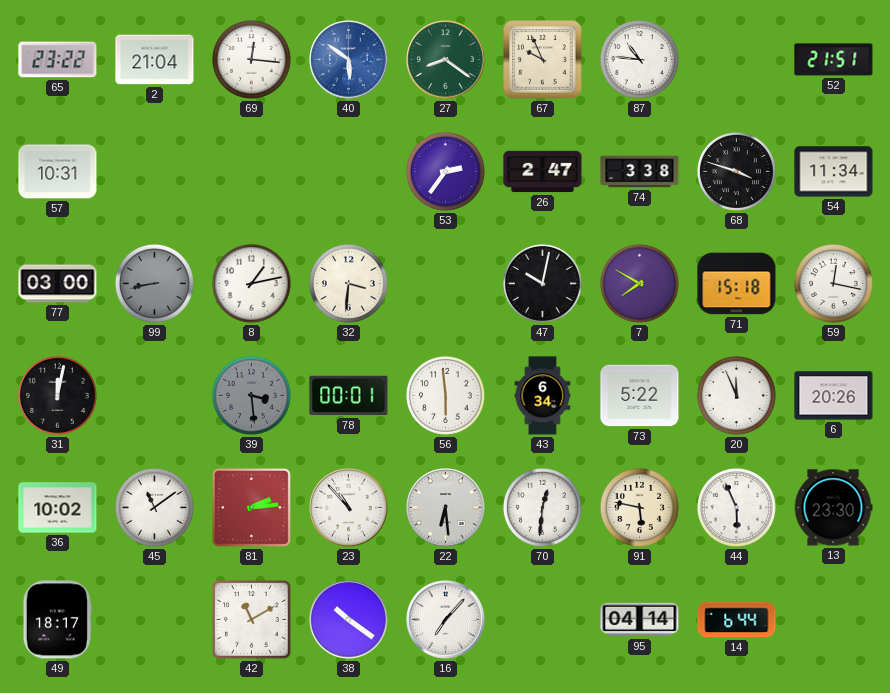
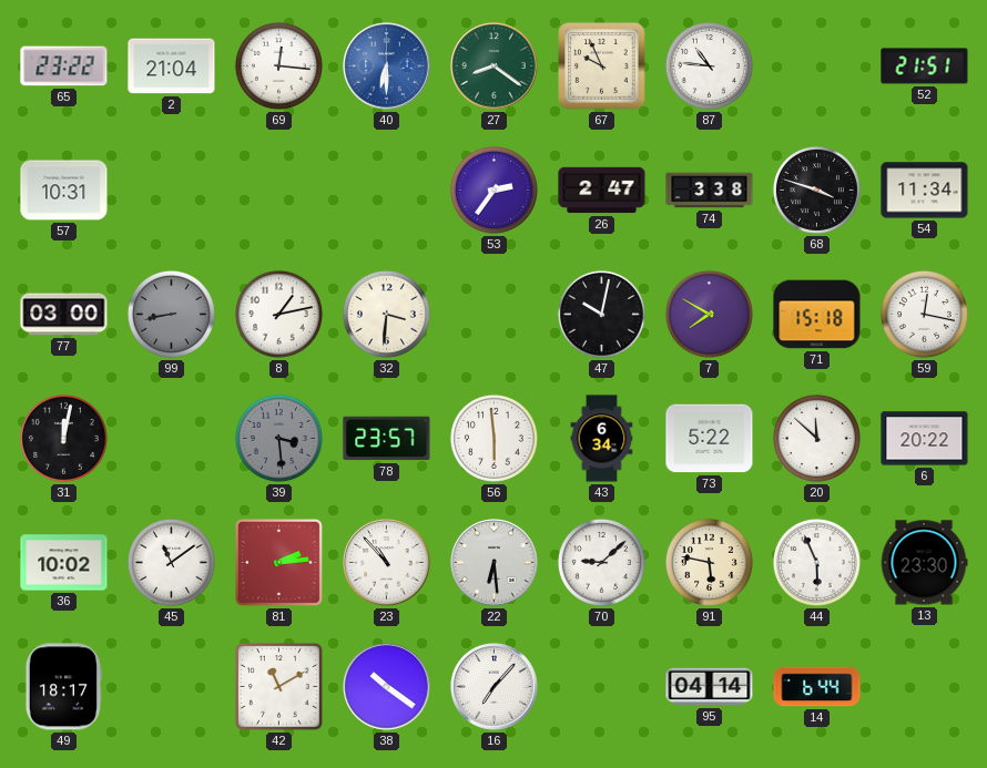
40: 5:51 -> 6:30
78: 00:01 -> 23:57
20: 11:56 -> 11:52
6: 20:26 -> 20:22
70: 12:31 -> 9:08
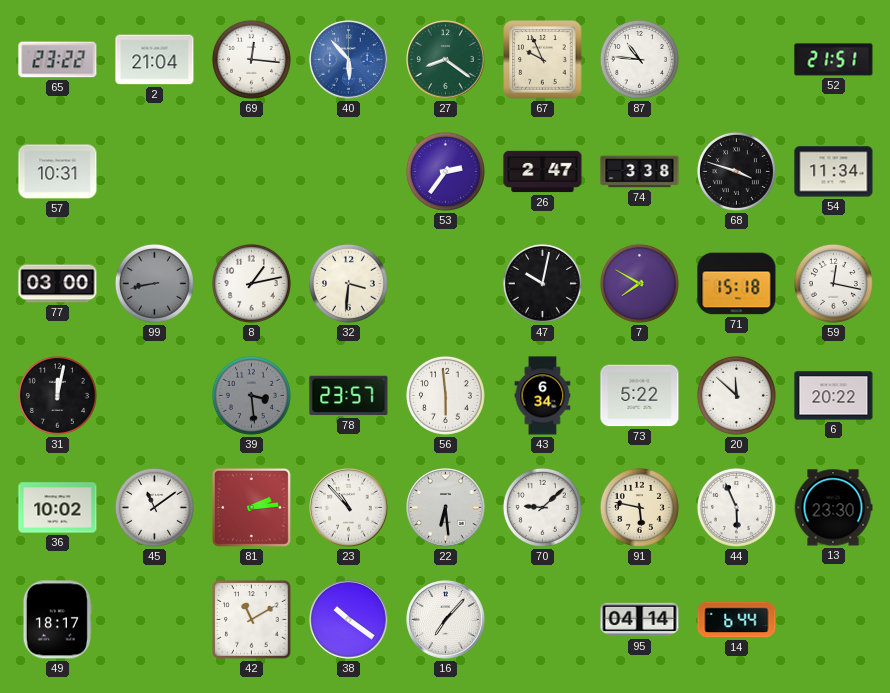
40: 6:30 -> 5:53
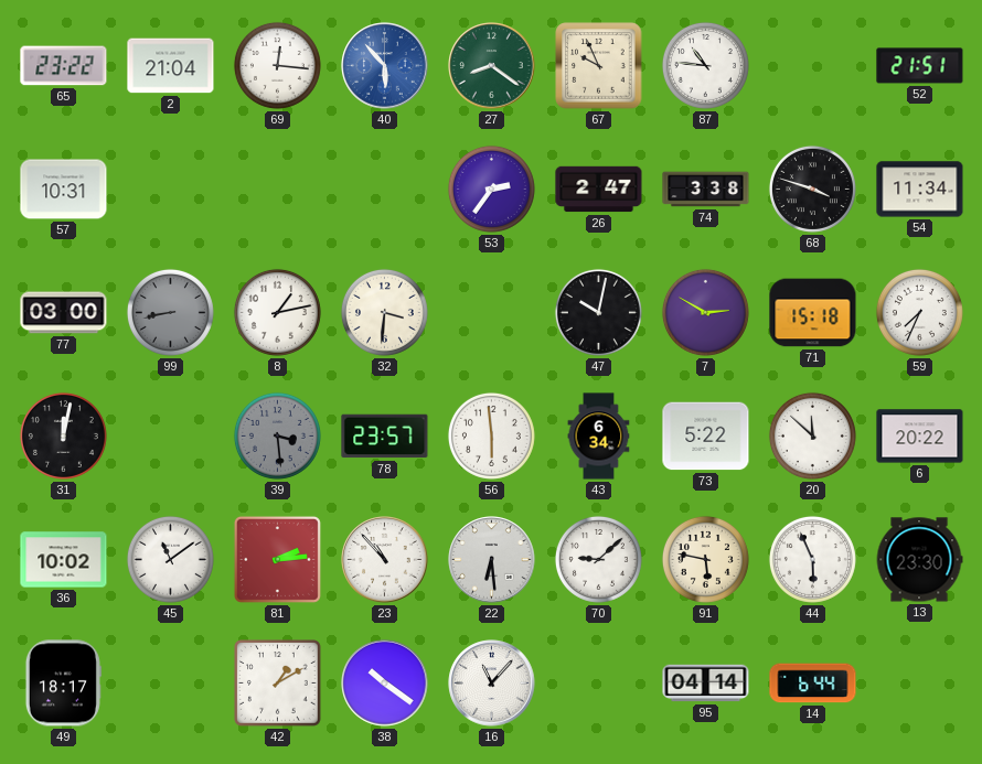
7: 7:50 -> 2:50
59: 12:17 -> 7:34
42: 11:10 -> 1:10
16: 7:07 -> 11:07
